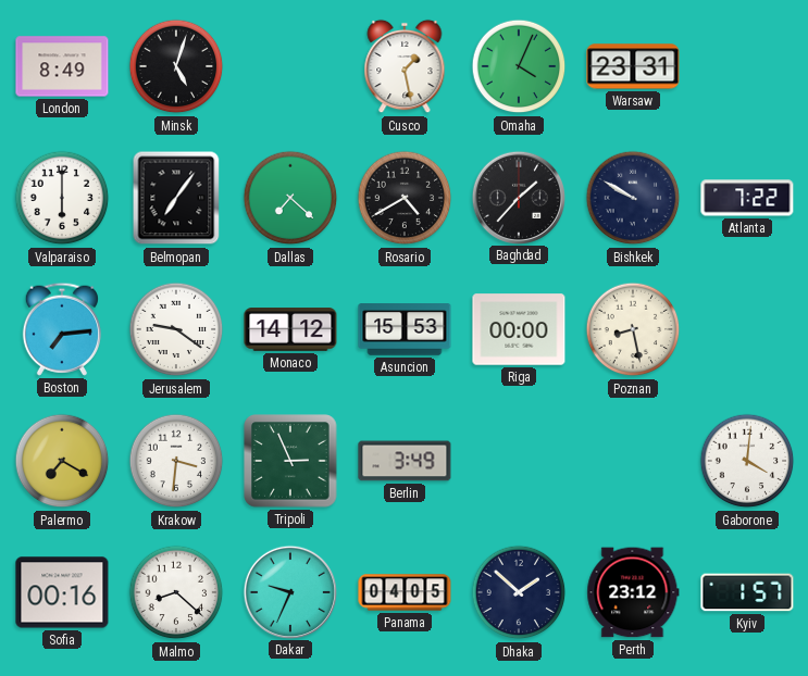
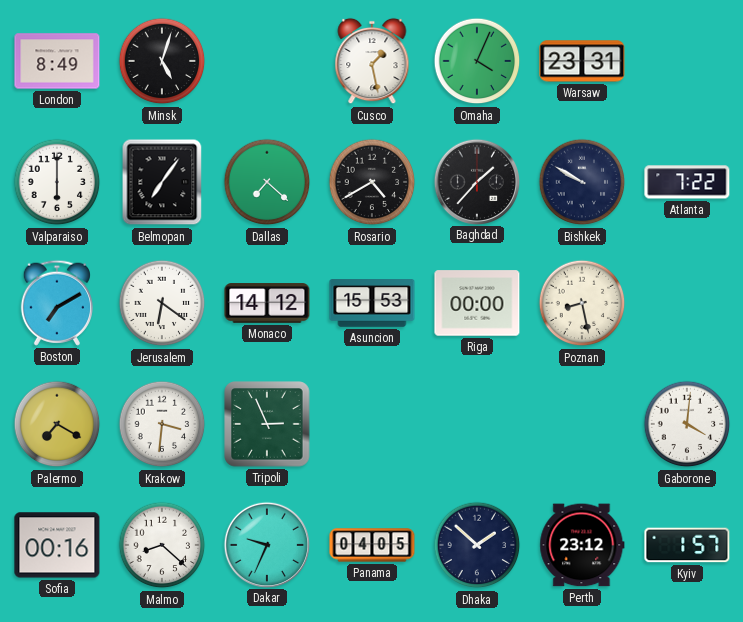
Boston: 7:14 -> 7:10
Jerusalem: 9:21 -> 6:21
Berlin: 3:49 -> none
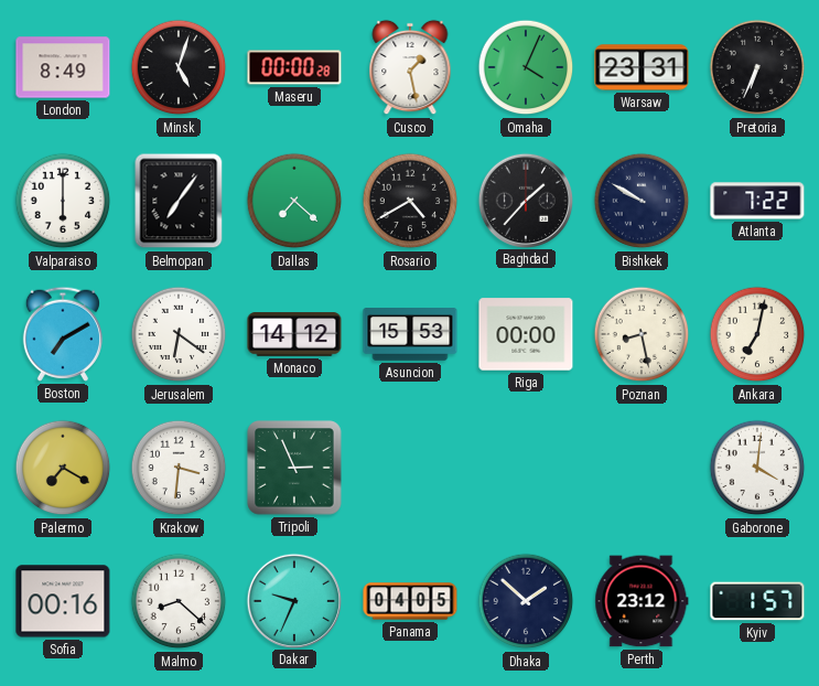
Maseru: none -> 00:00
Pretoria: none -> 6:34
Ankara: none -> 7:02
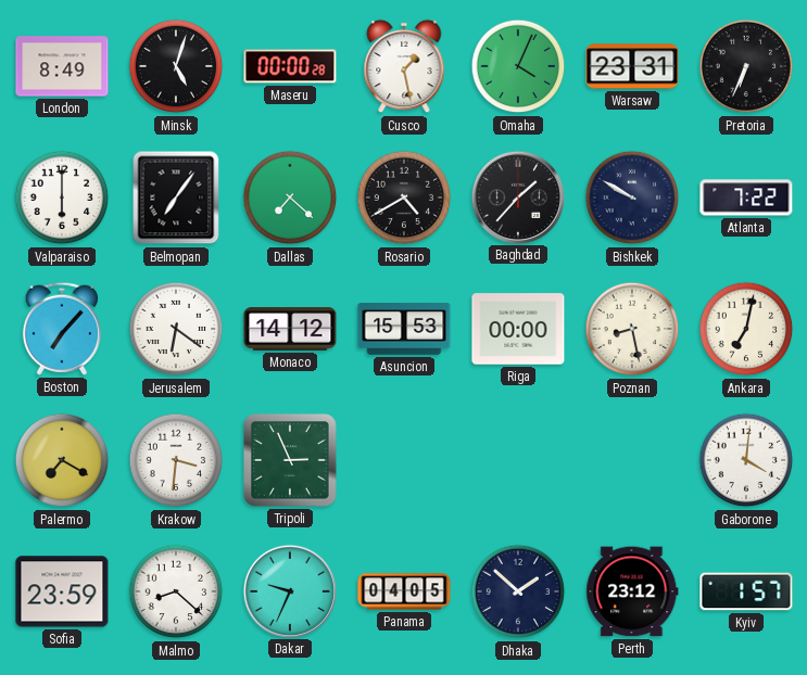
Boston: 7:10 -> 7:07
Sofia: 00:16 -> 23:59
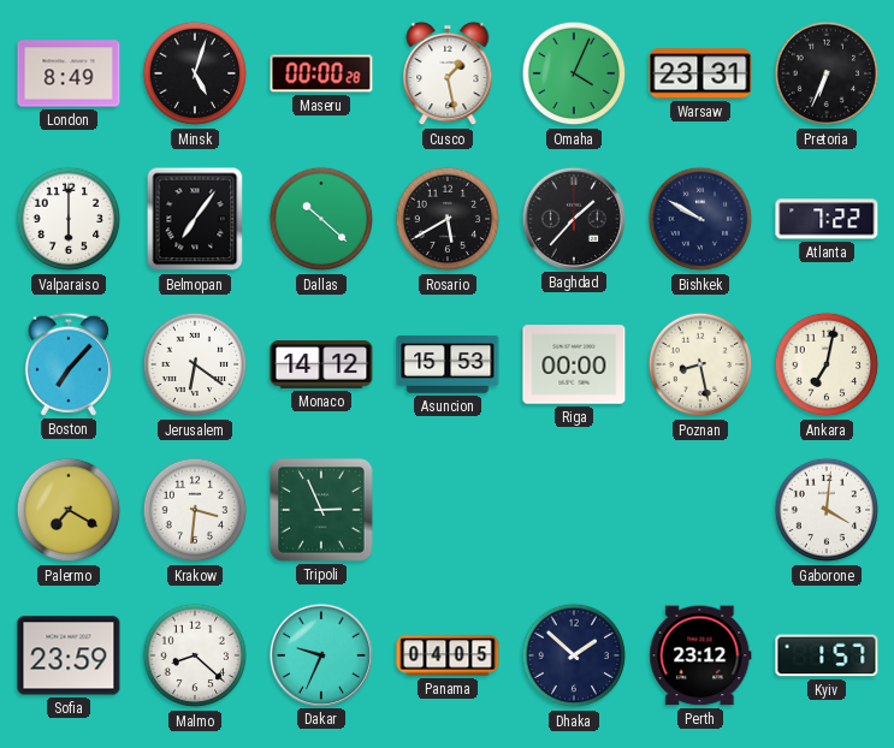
Dallas: 7:22 -> 10:22
Rosario: 4:40 -> 5:40
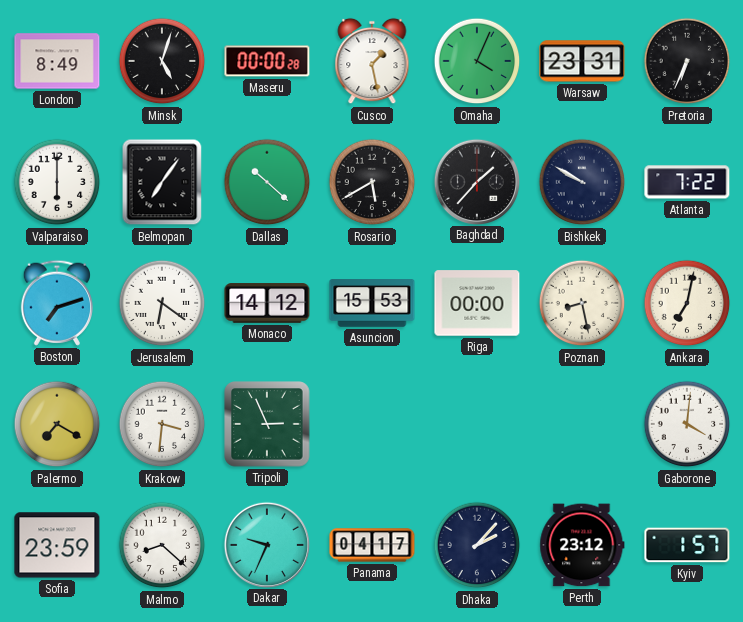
Boston: 7:07 -> 7:12
Panama: 04:05 -> 04:17
Dhaka: 1:52 -> 2:07
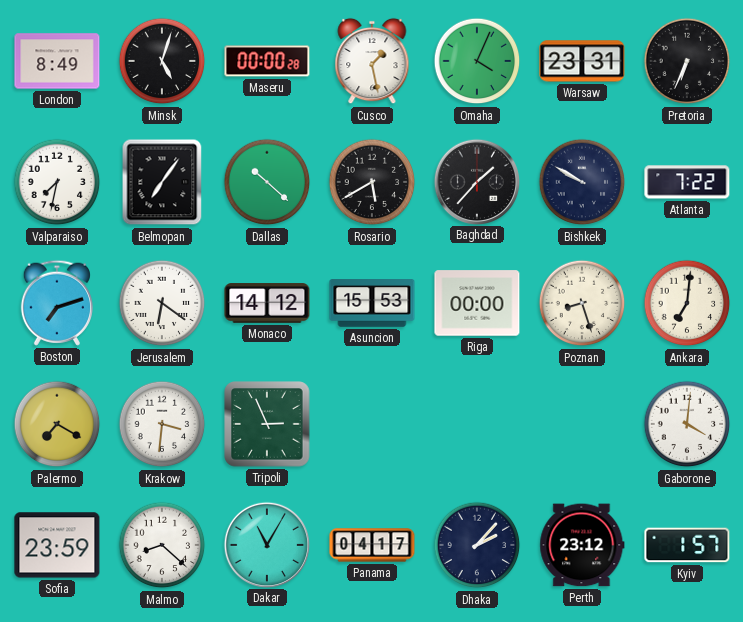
Valparaiso: 6:00 -> 7:32
Poznan: 8:28 -> 8:27
Ankara: 7:02 -> 7:01
Dakar: 9:34 -> 11:05
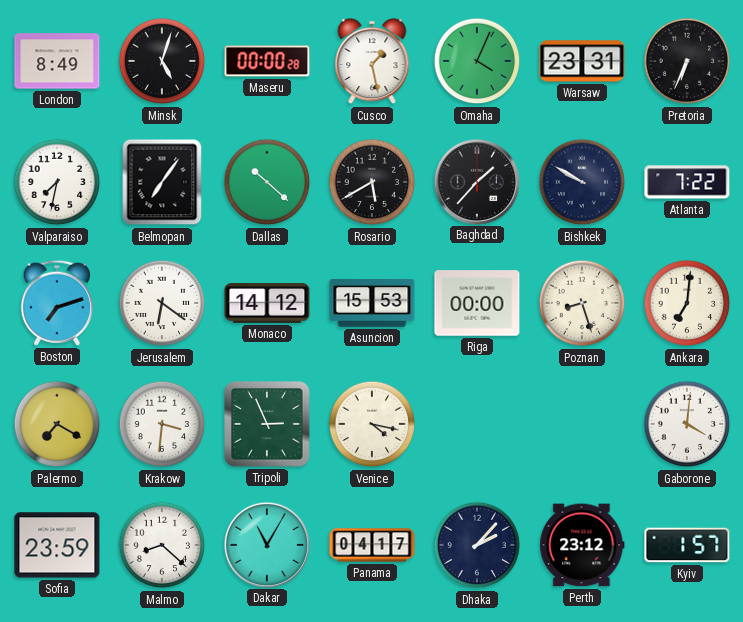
Venice: none -> 4:17
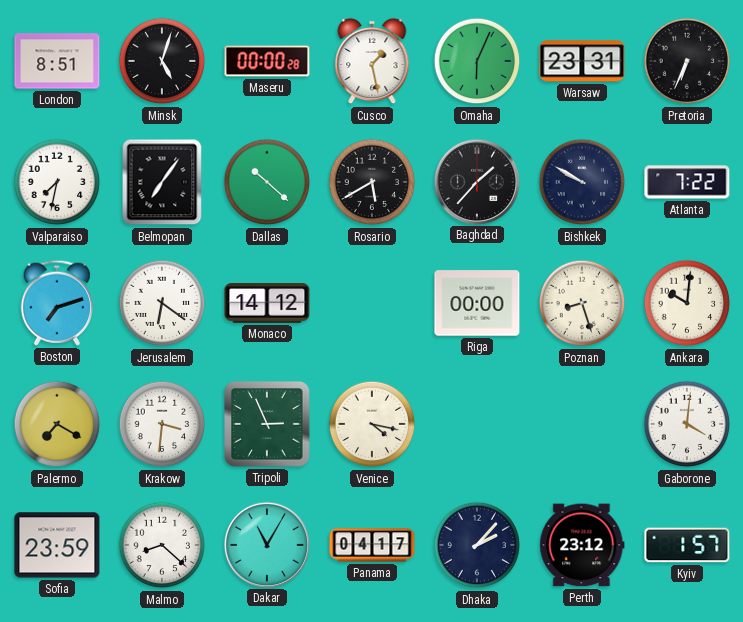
London: 8:49 -> 8:51
Omaha: 4:04 -> 6:04
Asuncion: 15:53 -> none
Ankara: 7:01 -> 10:01
